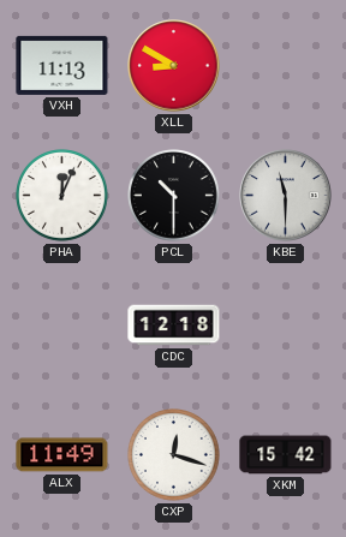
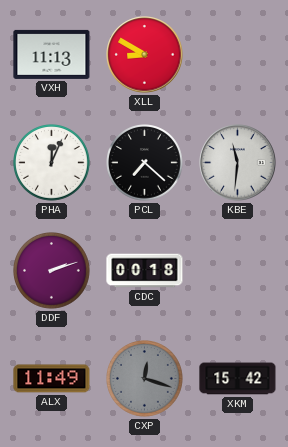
PCL: 10:30 -> 7:22
KBE: 11:30 -> 11:31
DDF: none -> 2:12
CDC: 12:18 -> 00:18
CXP dial: white -> grey
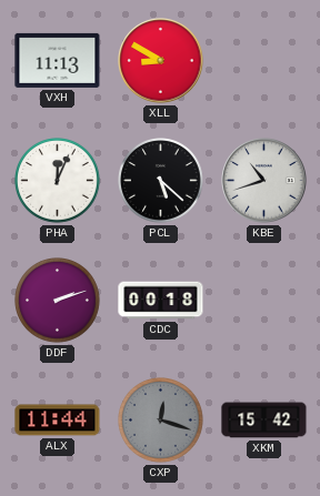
PCL: 7:22 -> 5:22
KBE: 11:31 -> 10:42
ALX: 11:49 -> 11:44
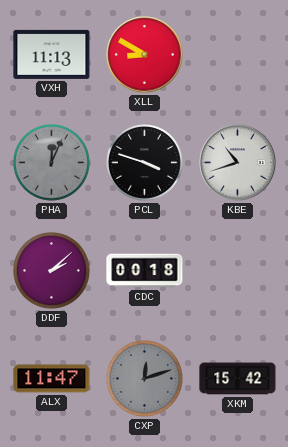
PHA dial: white -> grey
PCL: 5:22 -> 3:48
DDF: 2:12 -> 2:08
ALX: 11:44 -> 11:47
CXP: 12:18 -> 12:12
